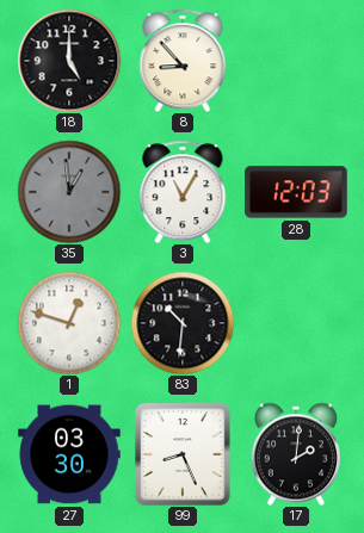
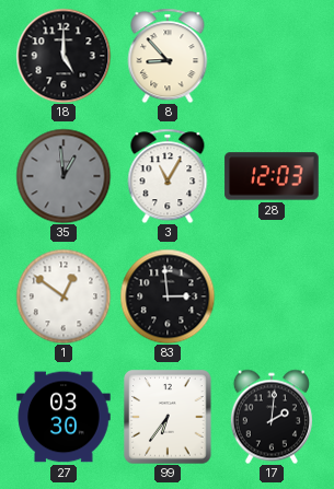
1: 12:48 -> 12:51
83: 10:31 -> 2:59
99: 8:26 -> 6:36
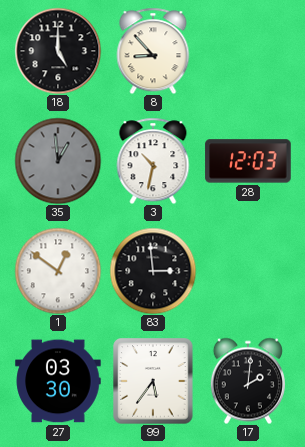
3: 11:05 -> 10:32
99: 6:36 -> 5:36
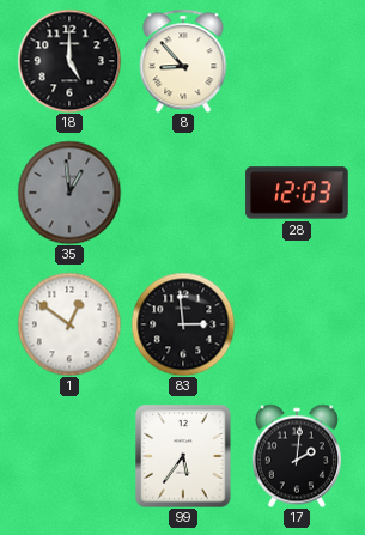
3: 10:32 -> none
27: 03:30 -> none
